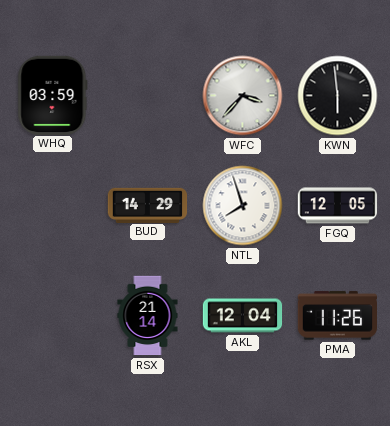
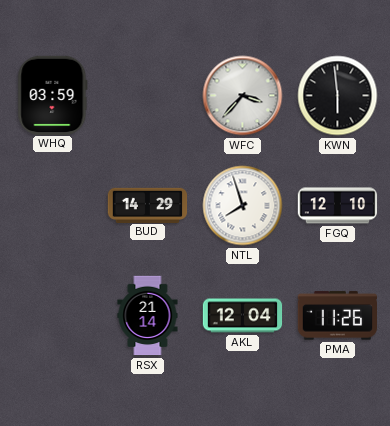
FGQ: 12:05 -> 12:10
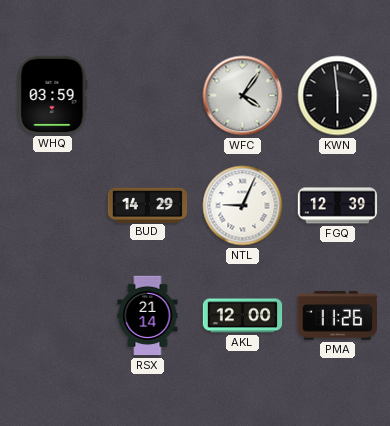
WFC: 3:37 -> 4:06
NTL: 7:57 -> 9:04
FGQ: 12:10 -> 12:39
AKL: 12:04 -> 12:00
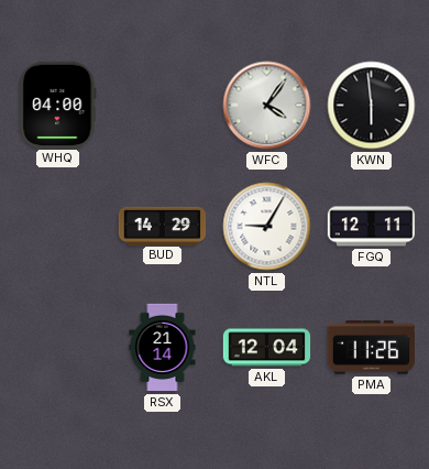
WHQ: 03:59 -> 04:00
NTL: 9:04 -> 9:05
FGQ: 12:39 -> 12:11
AKL: 12:00 -> 12:04
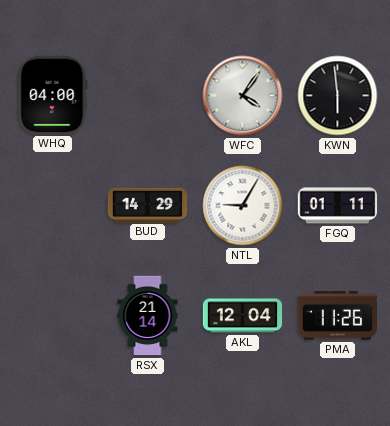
FGQ: 12:11 -> 01:11
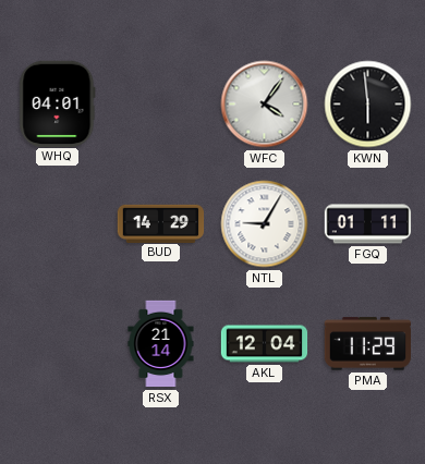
WHQ: 04:00 -> 04:01
PMA: 11:26 -> 11:29
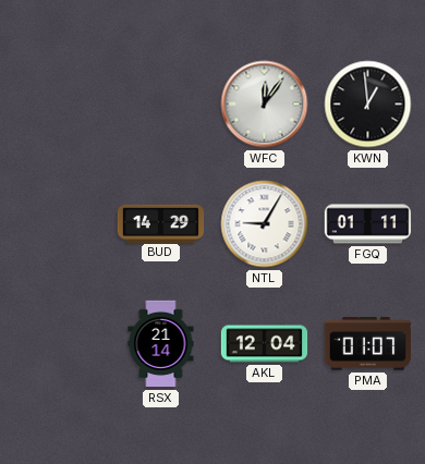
WHQ: 04:01 -> none
WFC: 4:06 -> 12:06
KWN: 5:59 -> 12:59
PMA: 11:29 -> 01:07
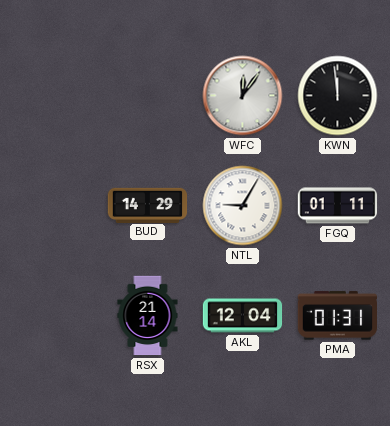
KWN: 12:59 -> 11:59
PMA: 01:07 -> 01:31
